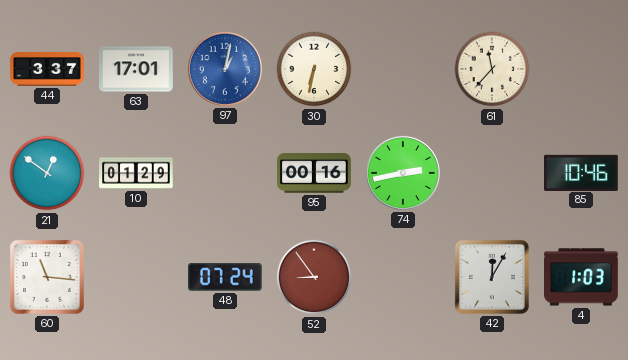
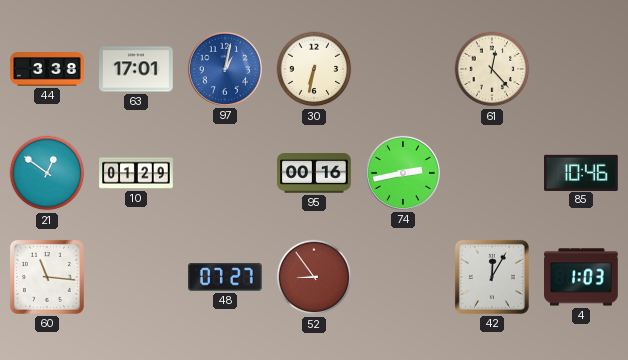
44: 3:37 -> 3:38
61: 11:37 -> 12:23
48: 07:24 -> 07:27
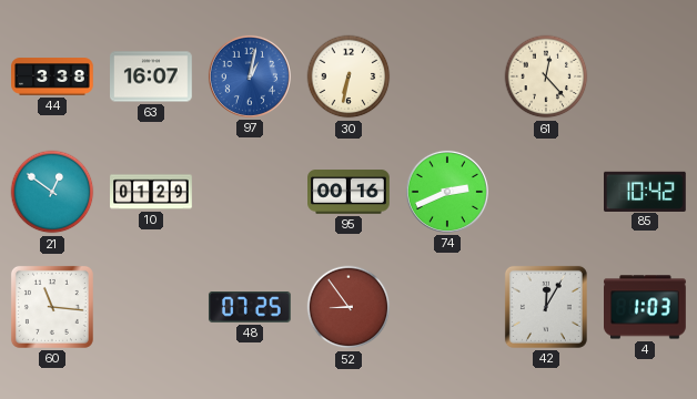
63: 17:01 -> 16:07
74: 2:43 -> 2:41
85: 10:46 -> 10:42
48: 07:27 -> 07:25
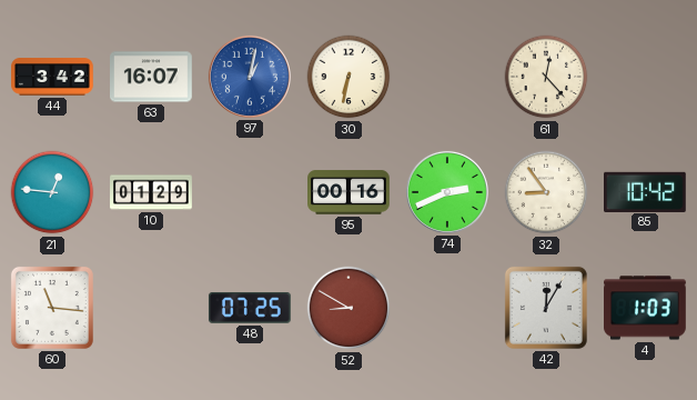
44: 3:38 -> 3:42
21: 12:51 -> 12:46
32: none -> 8:54
52: 8:54 -> 8:50
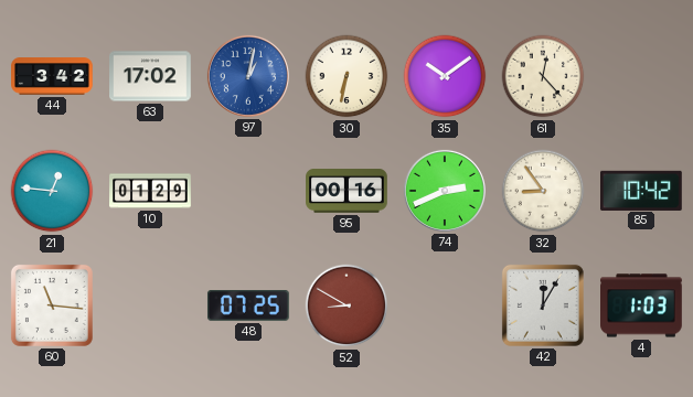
63: 16:07 -> 17:02
35: none -> 10:09
